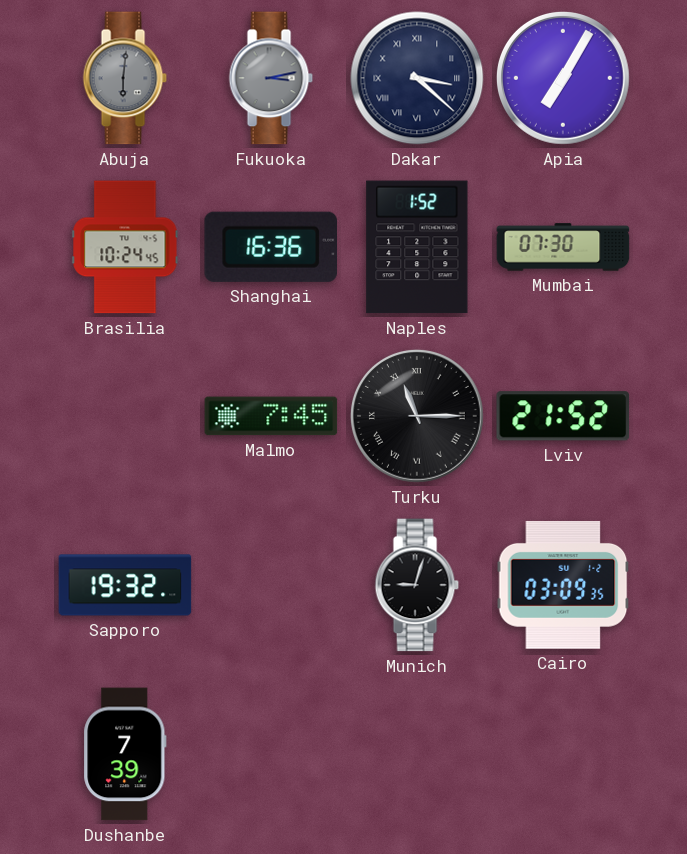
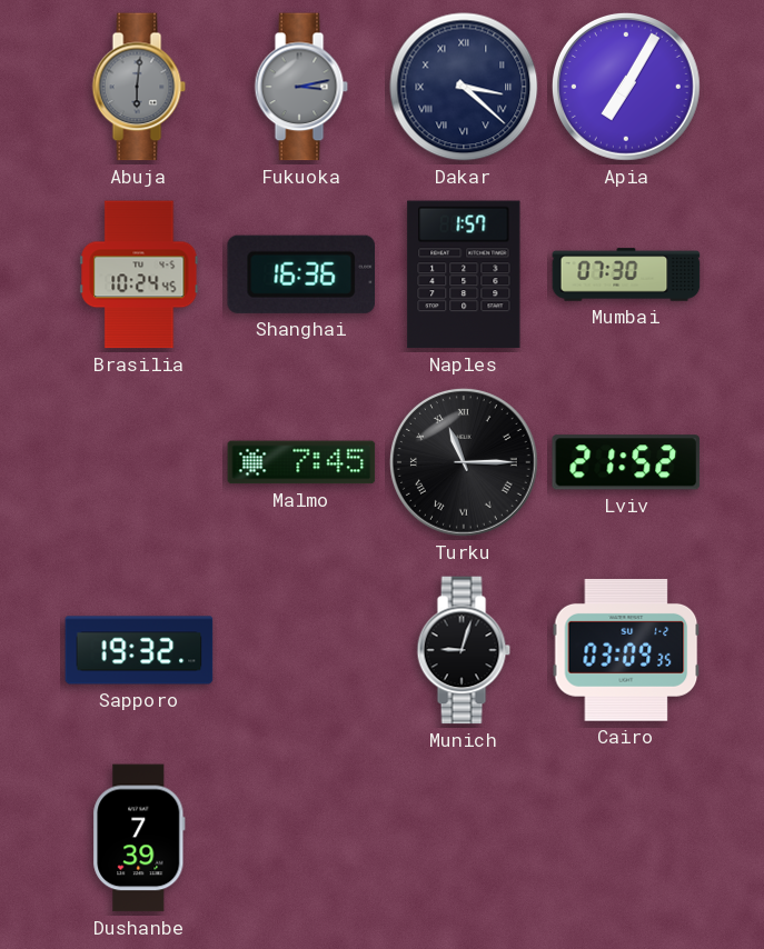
Naples: 1:52 -> 1:57
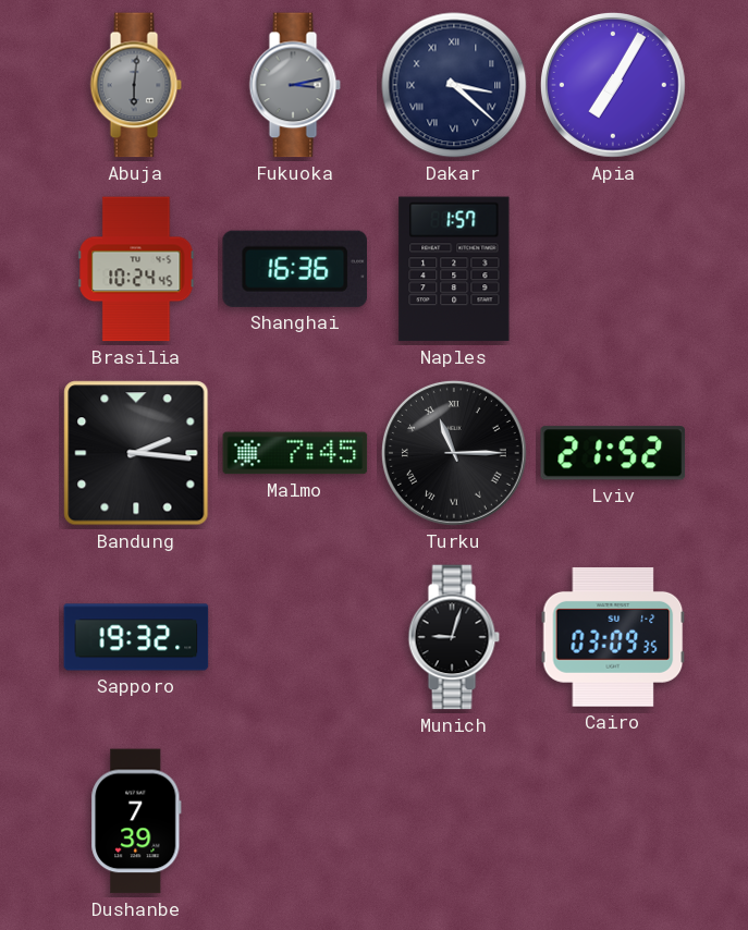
Mumbai: 07:30 -> none
Bandung: none -> 2:16
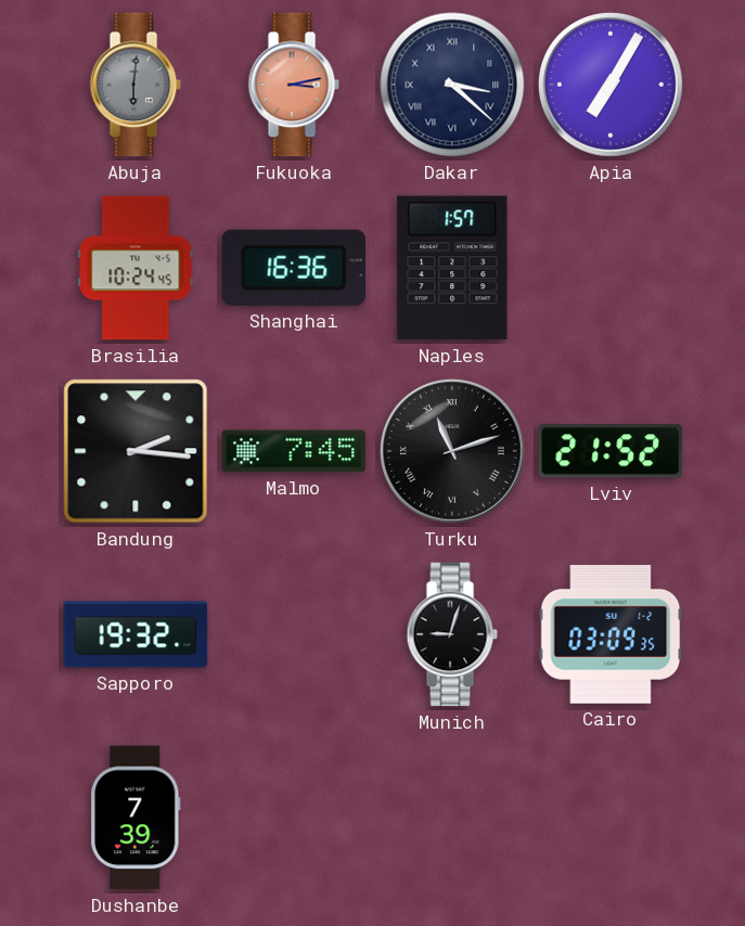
Fukuoka dial: grey -> salmon
Turku: 11:15 -> 11:12
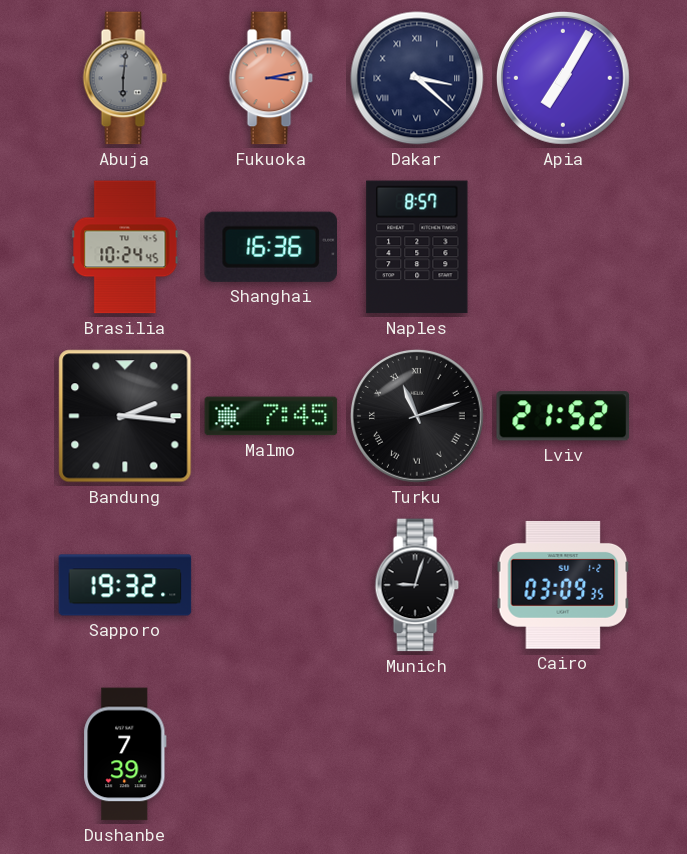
Naples: 1:57 -> 8:57
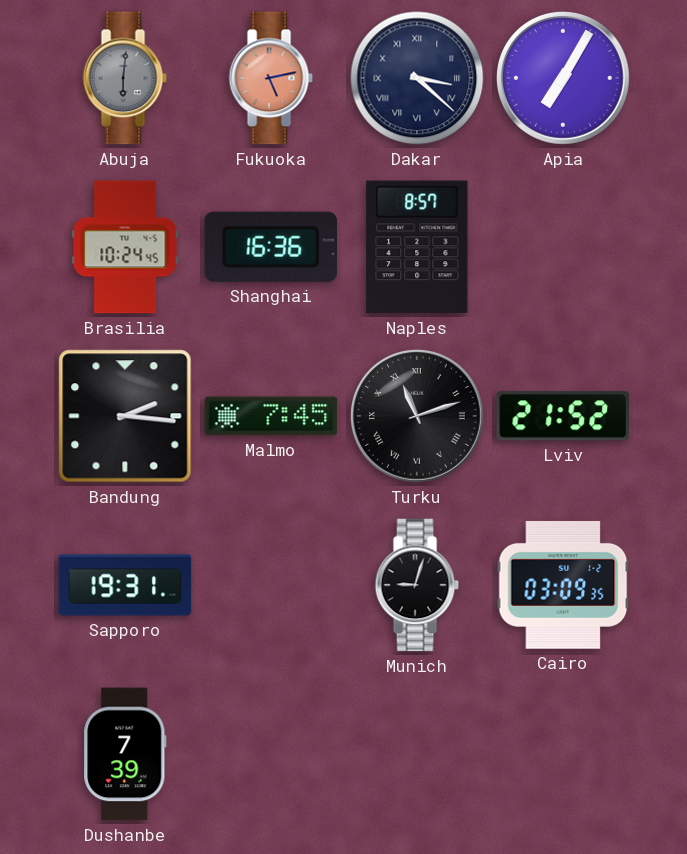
Fukuoka: 3:13 -> 5:13
Sapporo: 19:32 -> 19:31
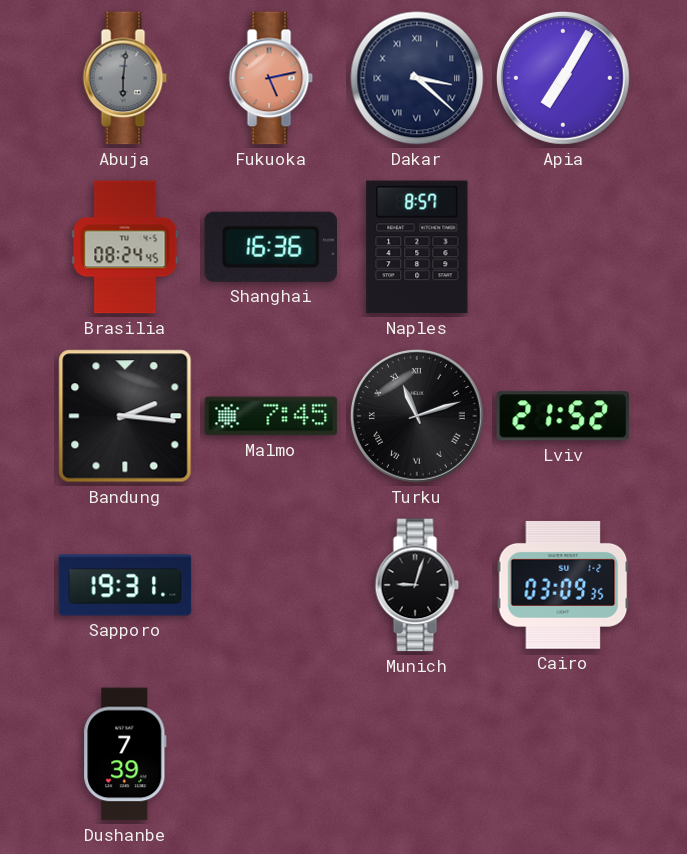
Brasilia: 10:24 -> 08:24
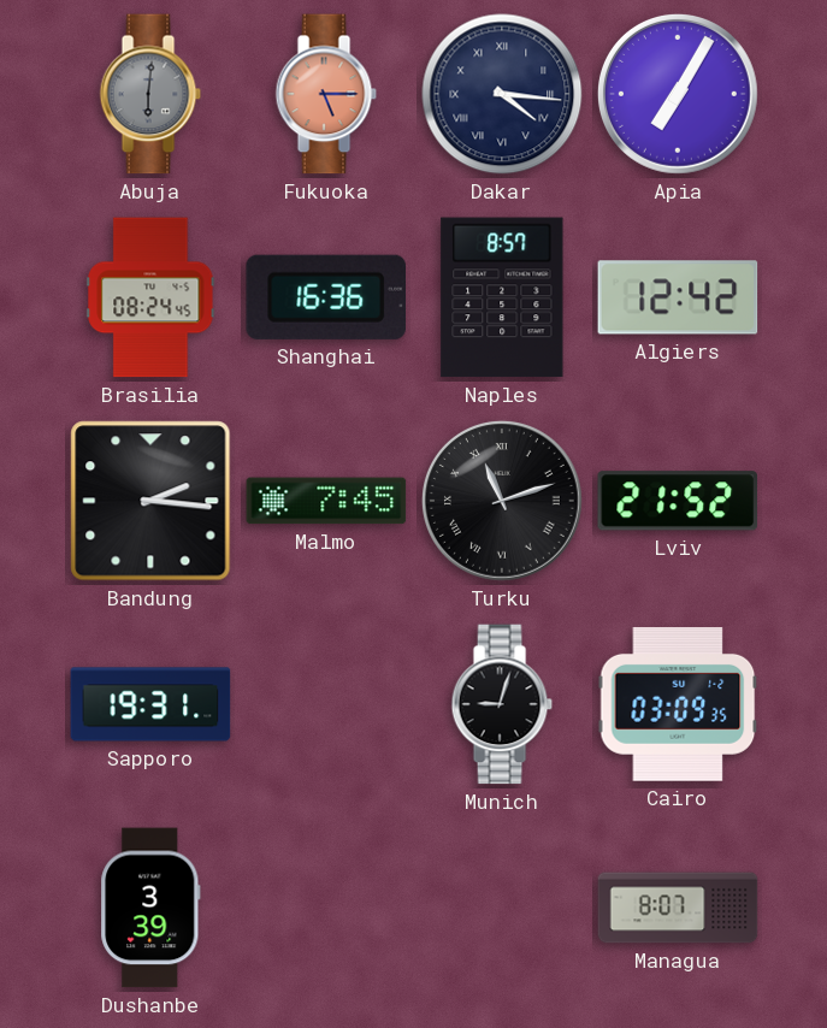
Fukuoka: 5:13 -> 5:15
Dakar: 3:22 -> 4:16
Algiers: none -> 12:42
Dushanbe: 7:39 -> 3:39
Managua: none -> 8:07
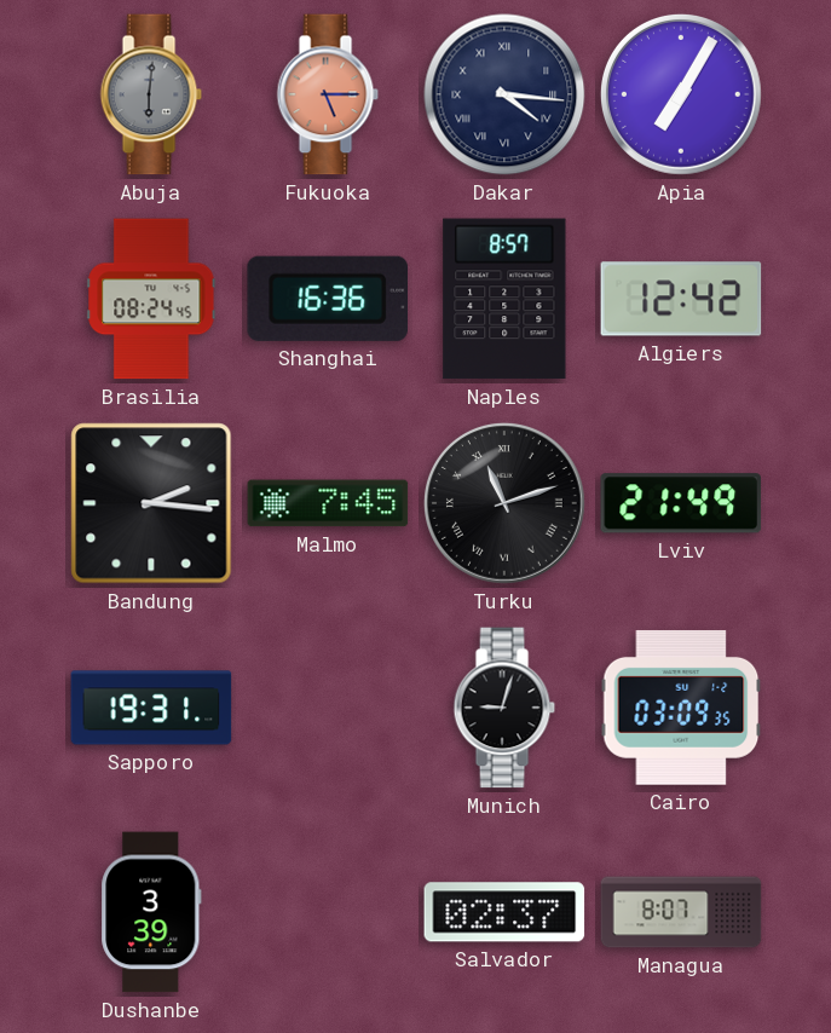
Lviv: 21:52 -> 21:49
Salvador: none -> 02:37
